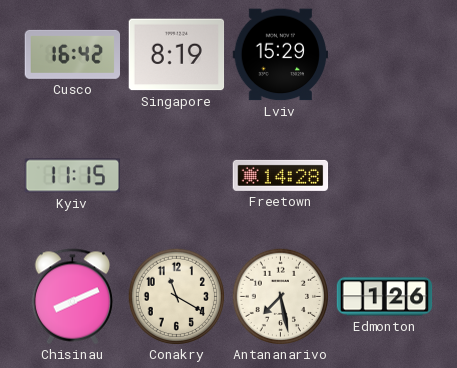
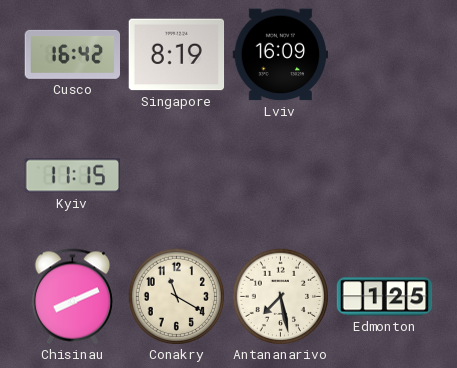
Lviv: 15:29 -> 16:09
Freetown: 14:28 -> none
Edmonton: 1:26 -> 1:25
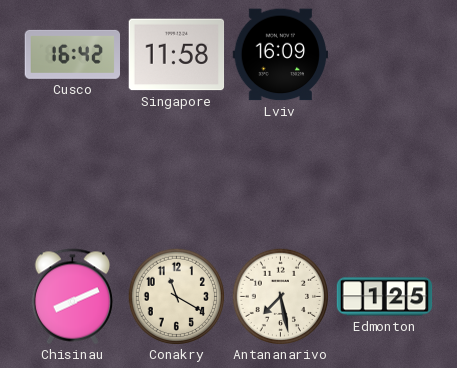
Singapore: 8:19 -> 11:58
Kyiv: 11:15 -> none
